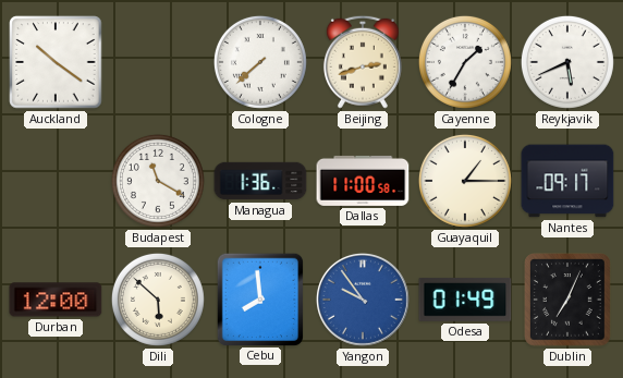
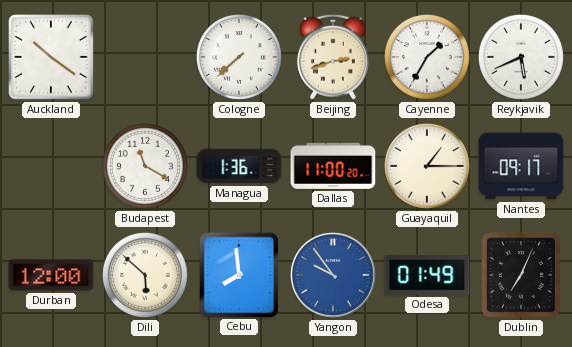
Dallas: 11:00:58 -> 11:00:20
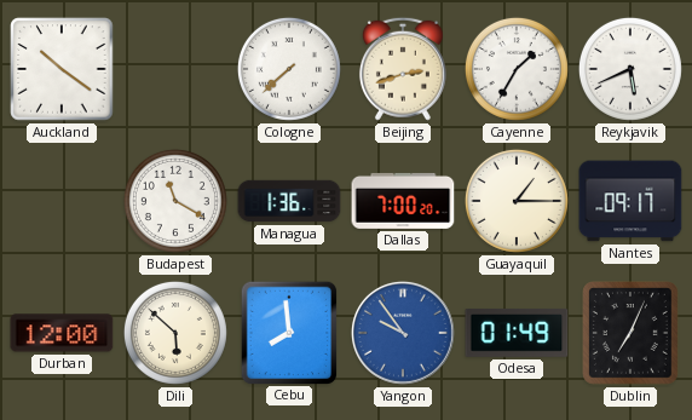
Dallas: 11:00 -> 7:00
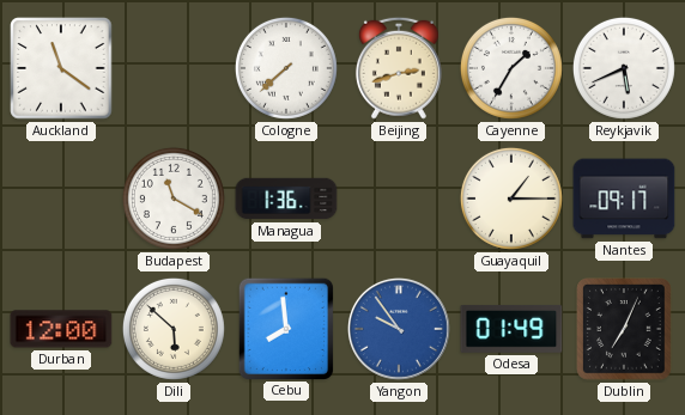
Auckland: 10:21 -> 11:21
Dallas: 7:00 -> none
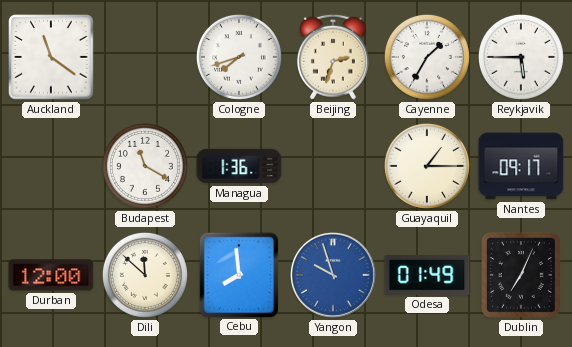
Cologne: 7:38 -> 7:42
Beijing: 2:42 -> 2:33
Reykjavik: 5:41 -> 5:45
Dili: 5:52 -> 11:52
Yangon: 9:54 -> 9:57
